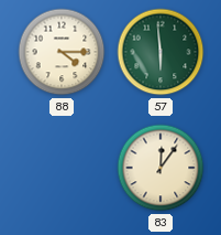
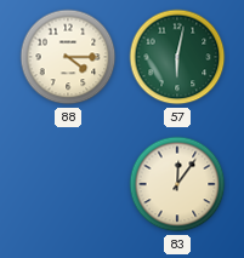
57: 5:59 -> 6:02
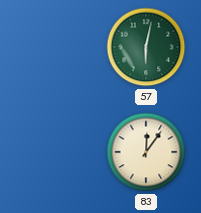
88: 4:15 -> none
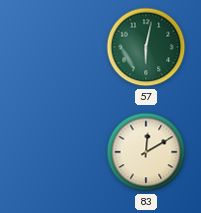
83: 12:06 -> 12:10
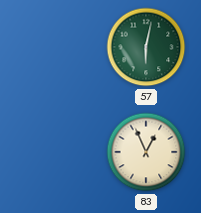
83: 12:10 -> 12:56
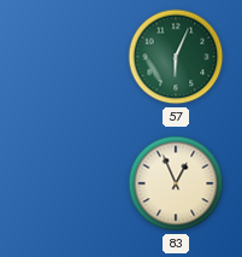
57: 6:02 -> 6:04
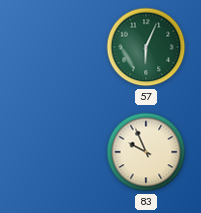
83: 12:56 -> 9:56
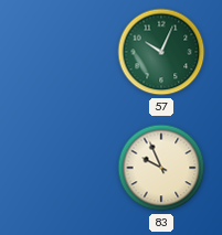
57: 6:04 -> 10:04
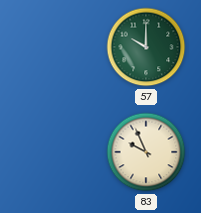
57: 10:04 -> 10:00
